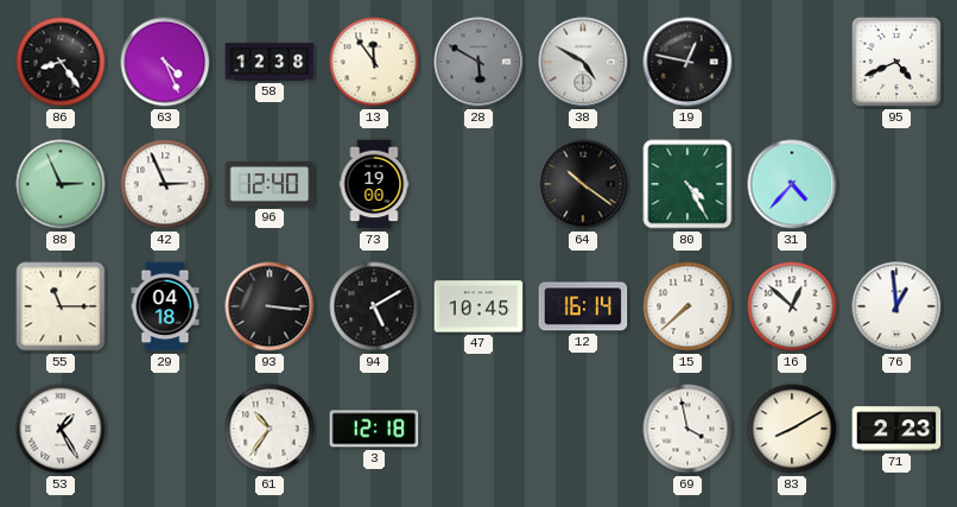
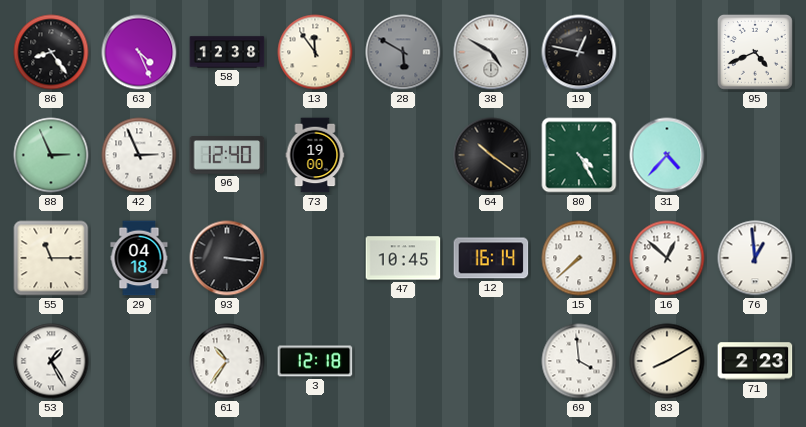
94: 5:10 -> none
69: 3:58 -> 3:59
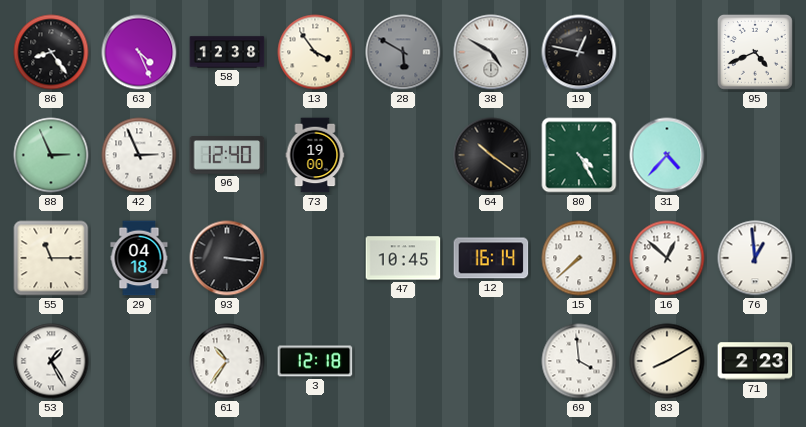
13: 11:54 -> 3:54
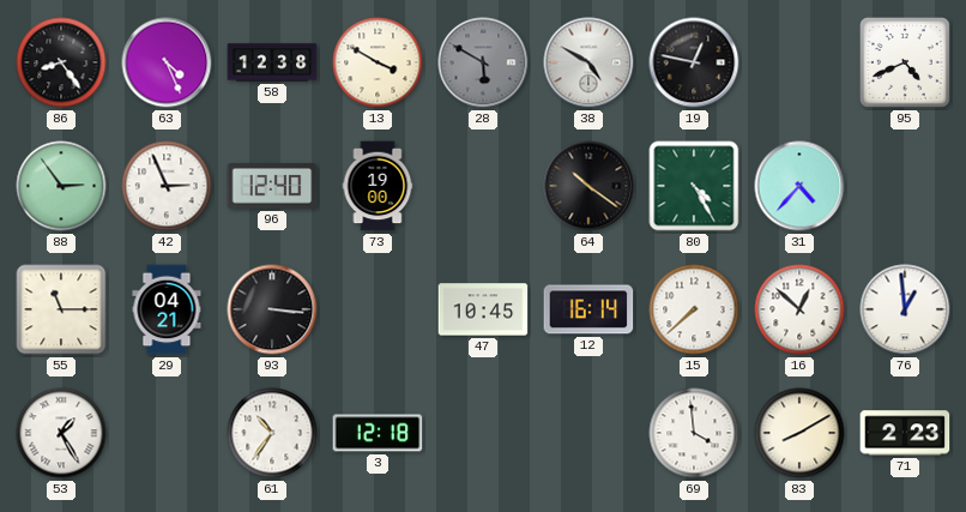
13: 3:54 -> 3:50
88: 2:56 -> 2:54
29: 04:18 -> 04:21
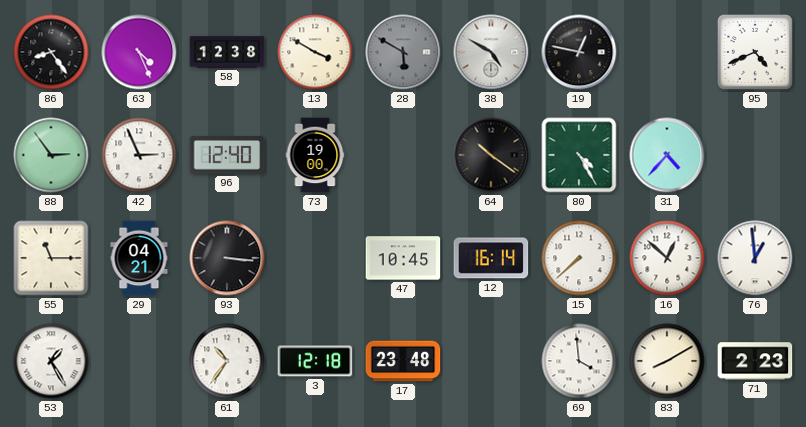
17: none -> 23:48
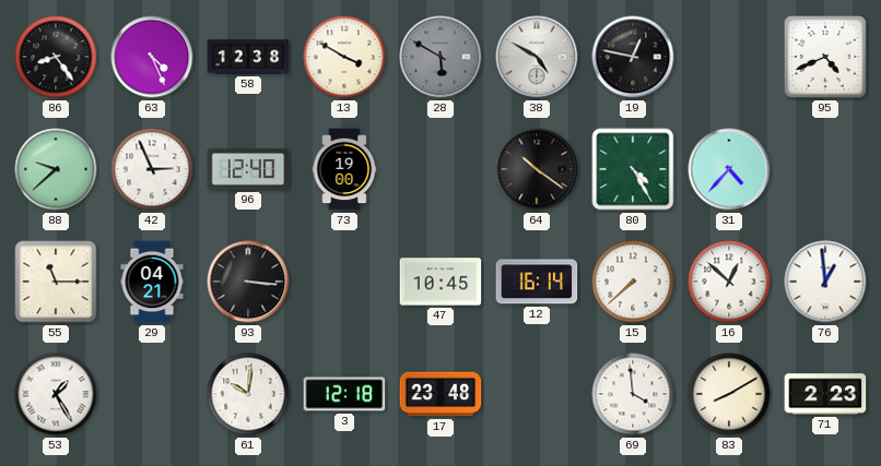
88: 2:54 -> 9:38
61: 10:36 -> 10:01
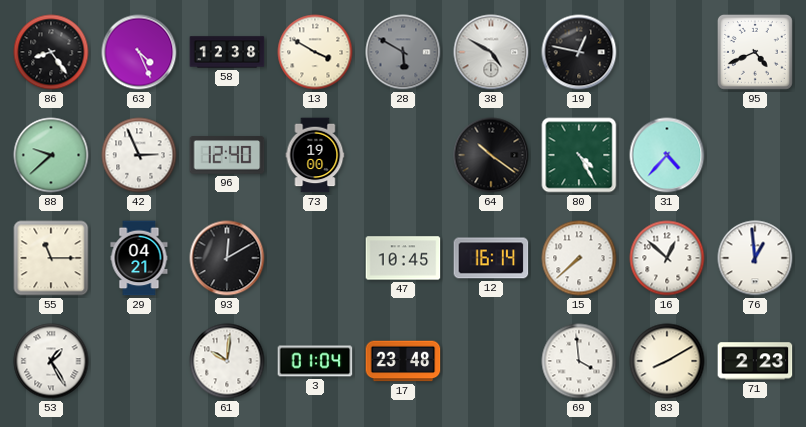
93: 3:16 -> 12:10
3: 12:18 -> 01:04
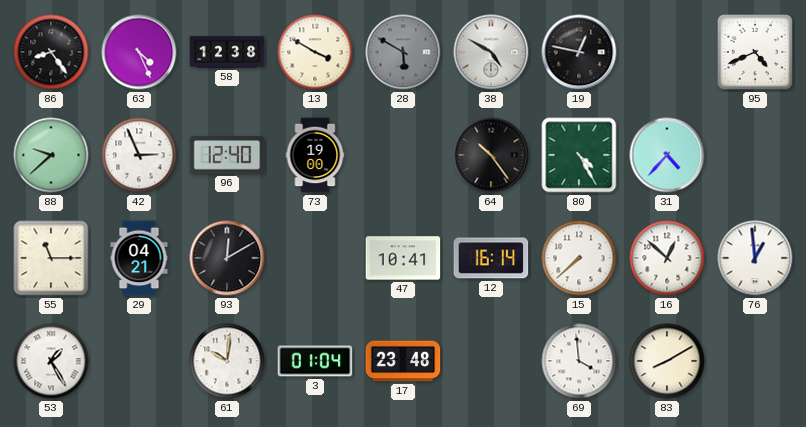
64: 10:21 -> 10:24
47: 10:45 -> 10:41
71: 2:23 -> none
